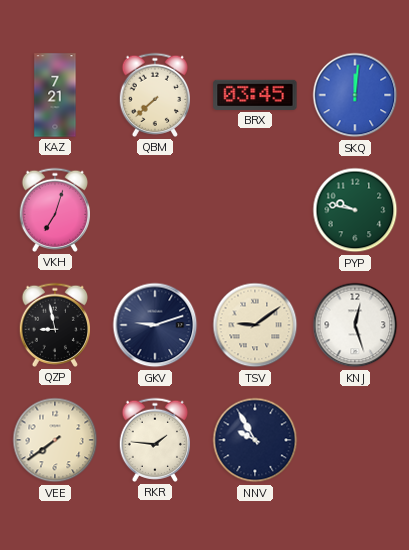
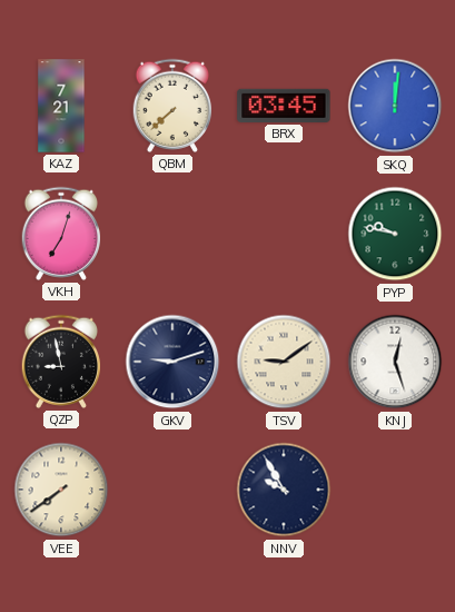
RKR: 1:46 -> none
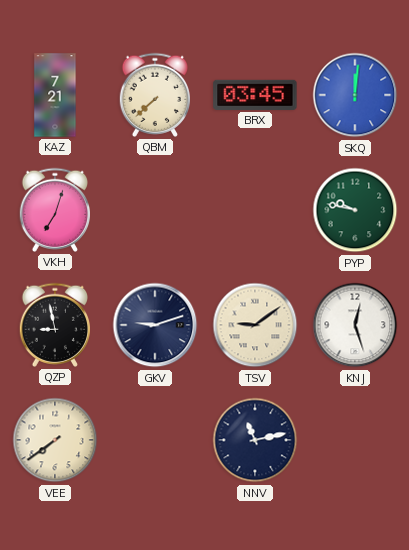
NNV: 9:55 -> 11:13
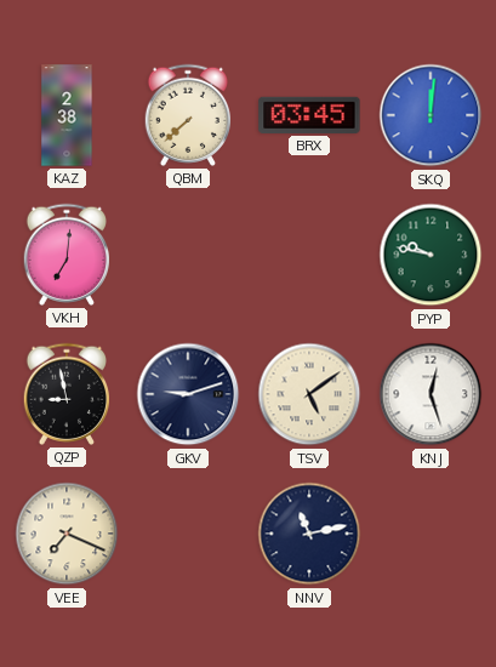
KAZ: 7:21 -> 2:38
VKH: 7:03 -> 7:01
TSV: 9:09 -> 5:09
VEE: 7:39 -> 7:19
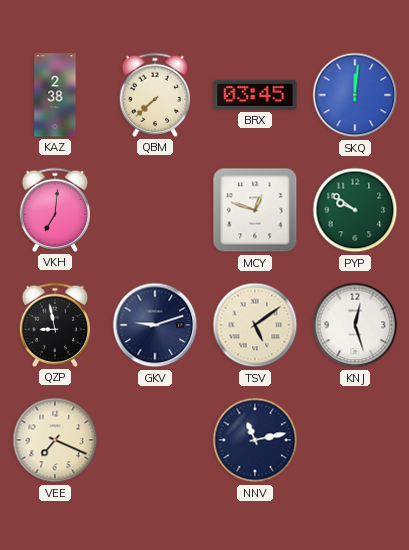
MCY: none -> 12:48
PYP: 9:47 -> 9:51
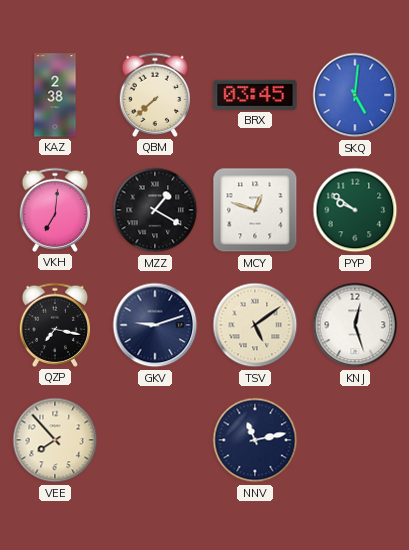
SKQ: 12:01 -> 5:01
MZZ: none -> 1:20
QZP: 8:58 -> 7:17
VEE: 7:19 -> 7:53
